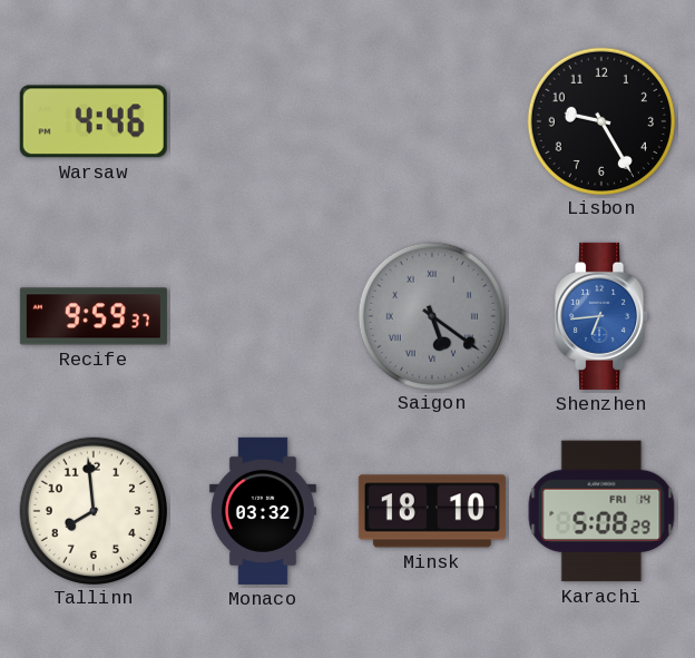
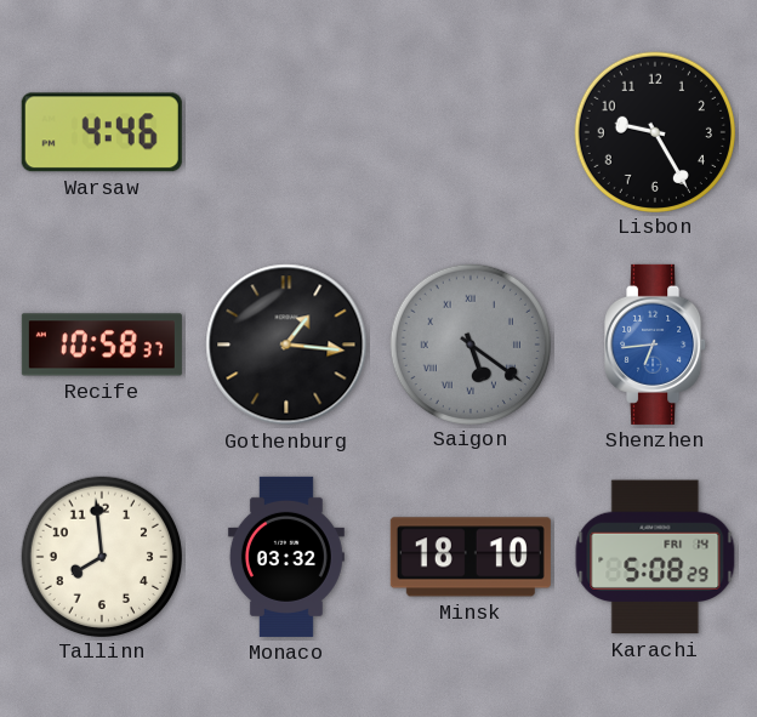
Recife: 9:59 -> 10:58
Gothenburg: none -> 1:16
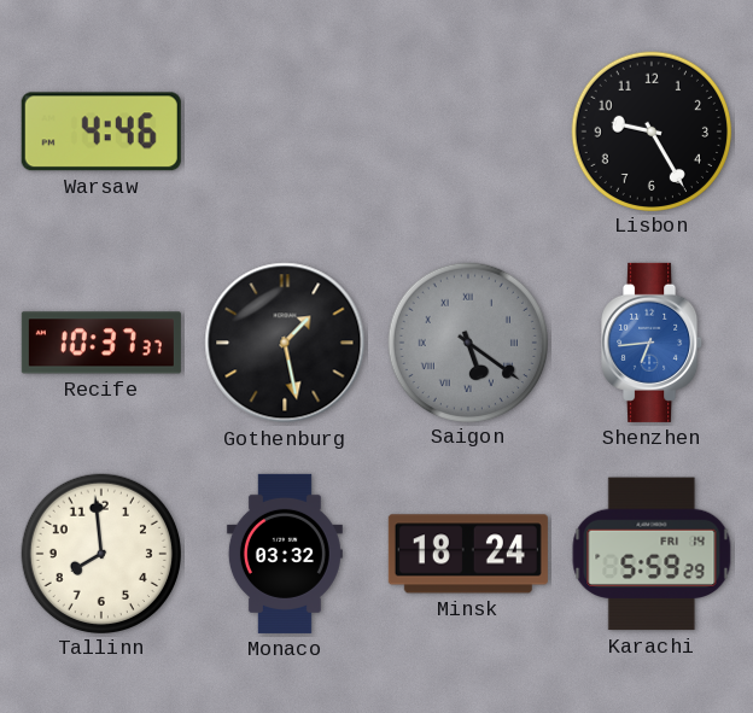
Recife: 10:58 -> 10:37
Gothenburg: 1:16 -> 1:28
Minsk: 18:10 -> 18:24
Karachi: 5:08 -> 5:59
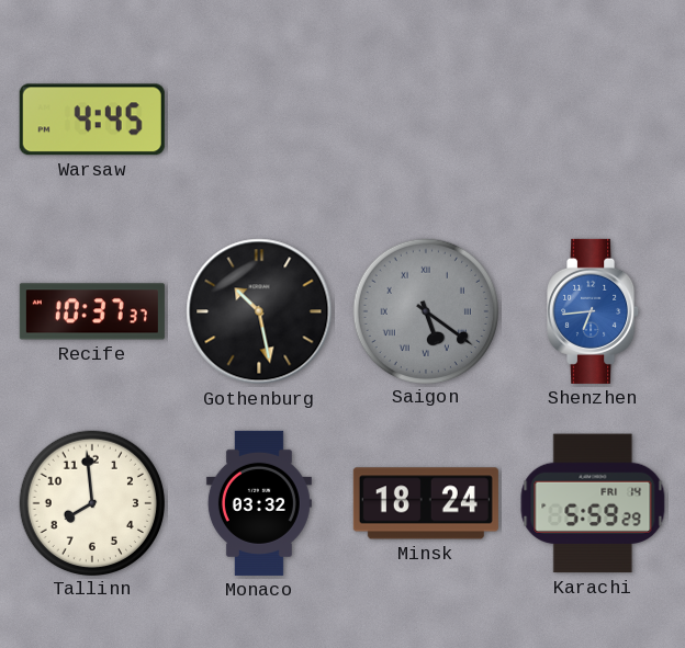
Warsaw: 4:46 -> 4:45
Lisbon: 9:25 -> none
Gothenburg: 1:28 -> 10:28
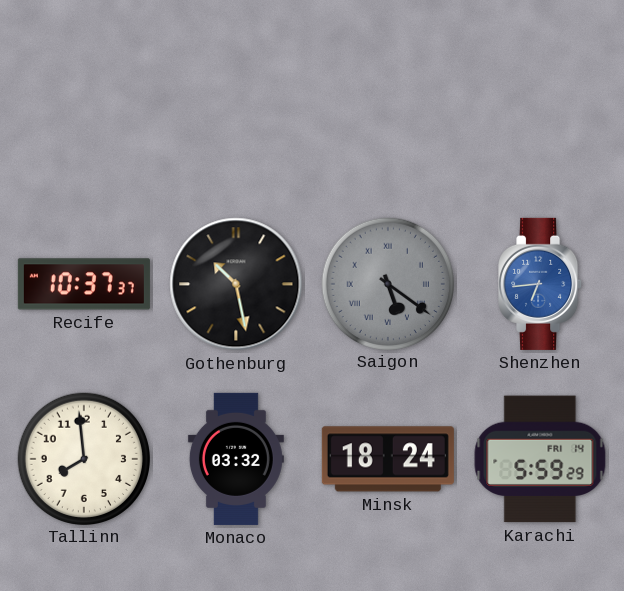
Warsaw: 4:45 -> none
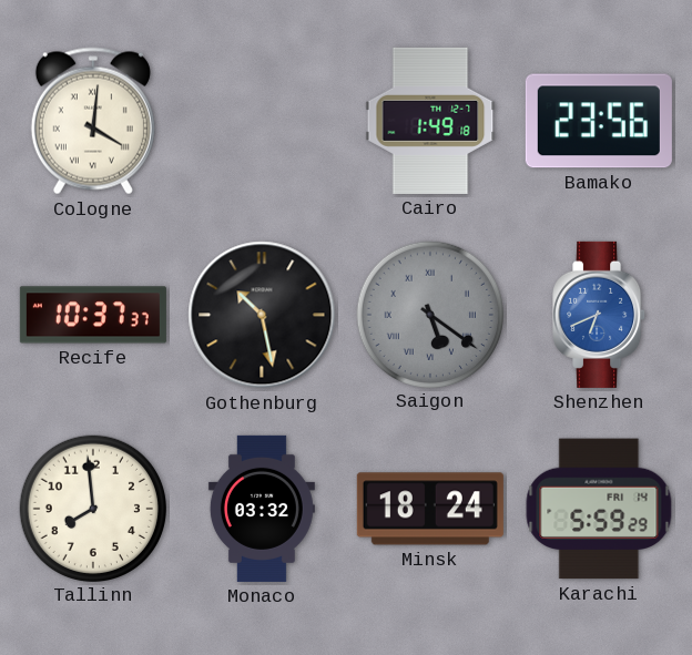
Cologne: none -> 4:01
Cairo: none -> 1:49
Bamako: none -> 23:56
Shenzhen: 6:44 -> 6:41
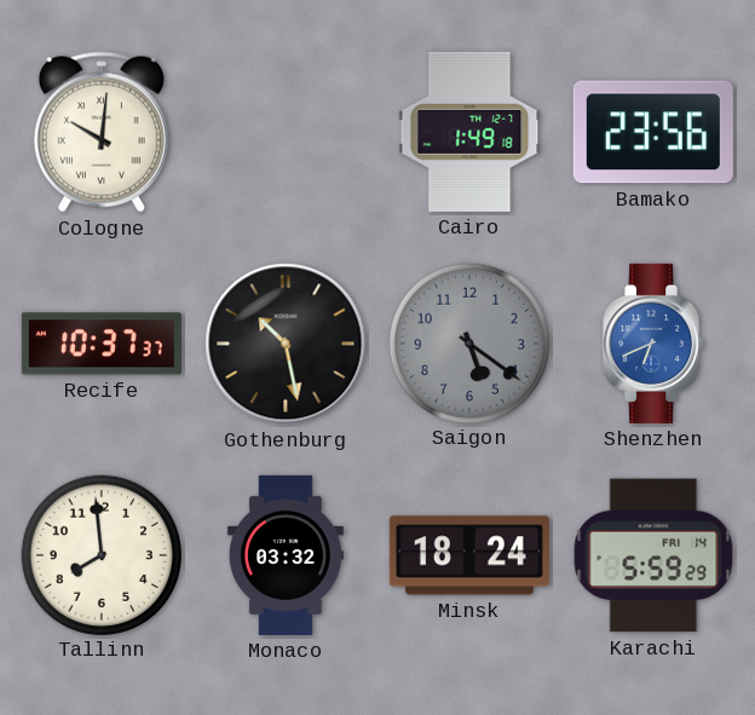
Cologne: 4:01 -> 10:01
Saigon numerals: Roman -> Arabic
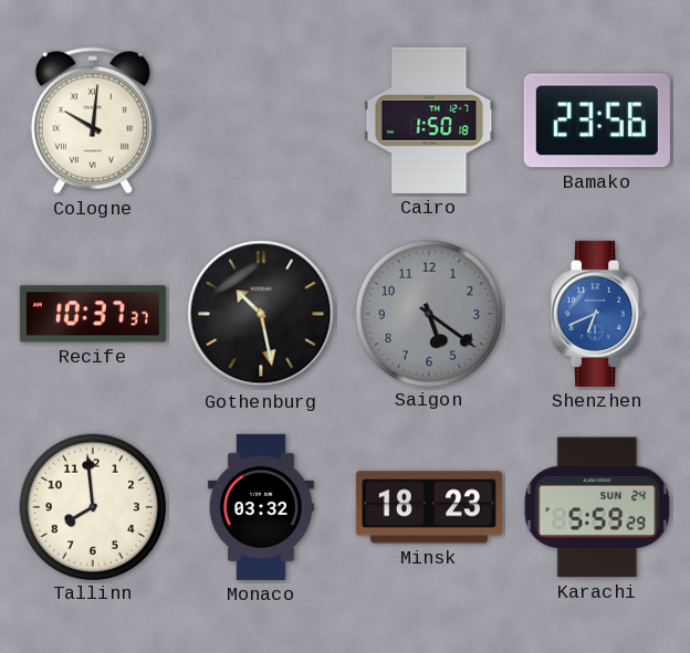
Cairo: 1:49 -> 1:50
Minsk: 18:24 -> 18:23
Karachi date: FRI 14 -> SUN 24
